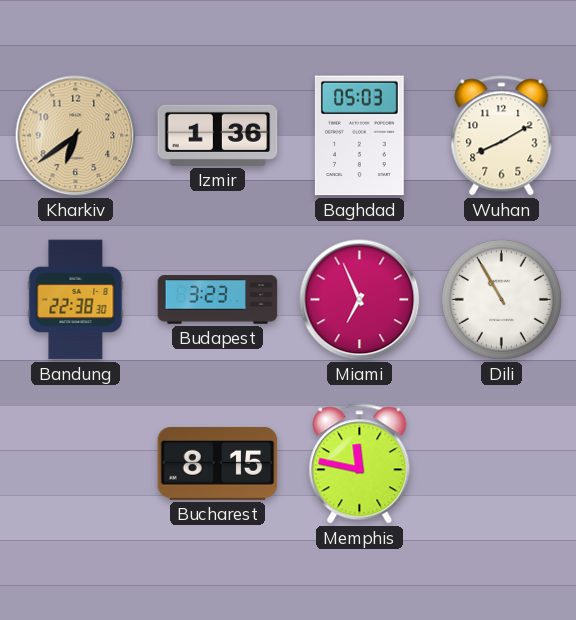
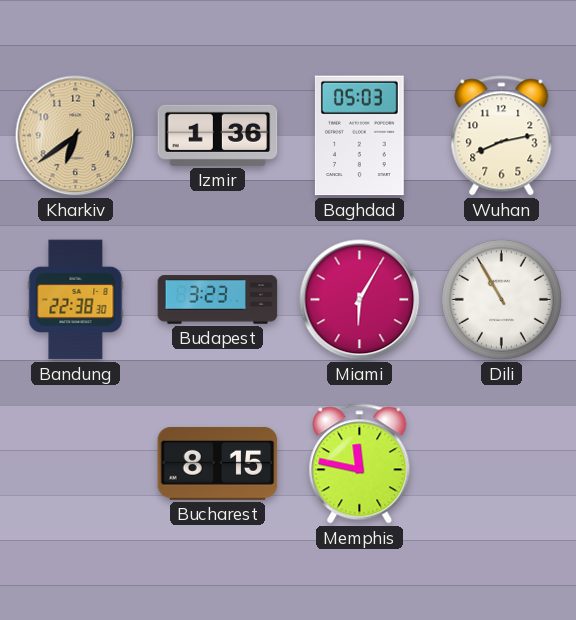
Wuhan: 8:10 -> 8:13
Miami: 6:56 -> 6:05
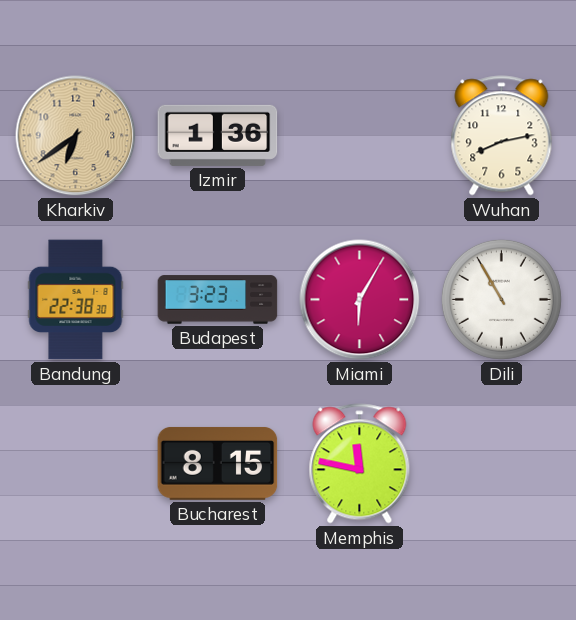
Baghdad: 05:03 -> none
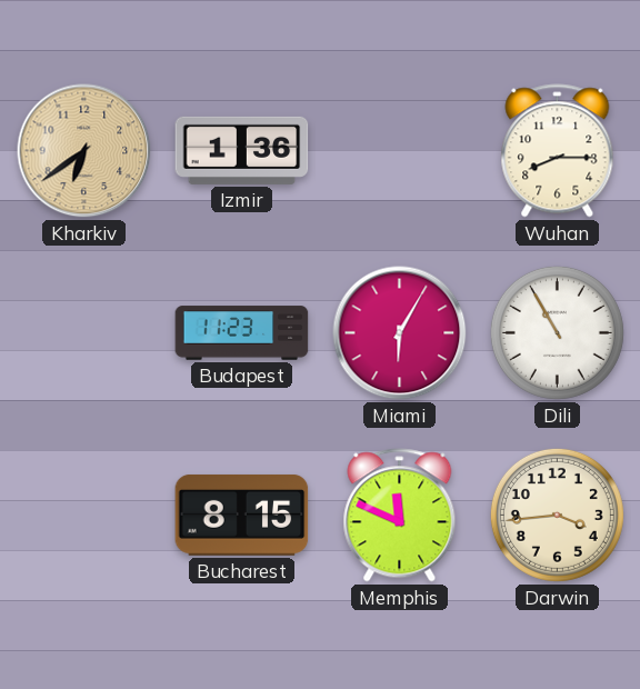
Wuhan: 8:13 -> 8:15
Bandung: 22:38 -> none
Budapest: 3:23 -> 11:23
Memphis: 11:47 -> 11:49
Darwin: none -> 3:44
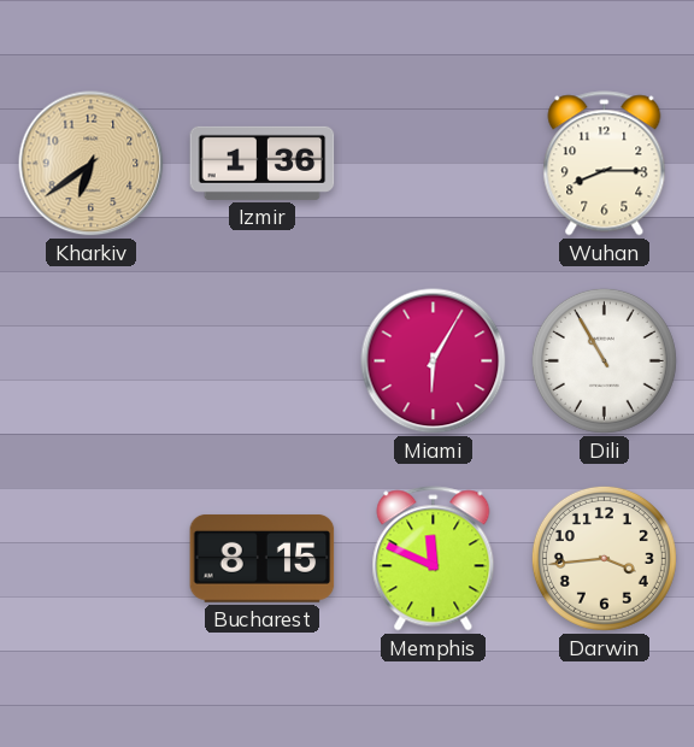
Budapest: 11:23 -> none
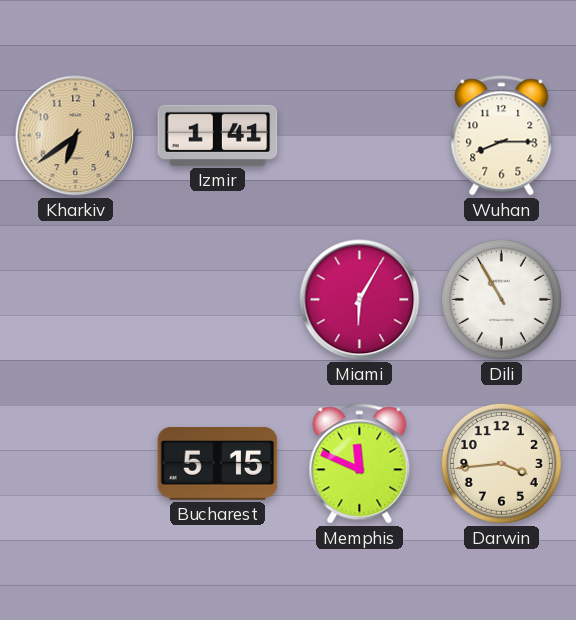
Izmir: 1:36 -> 1:41
Bucharest: 8:15 -> 5:15
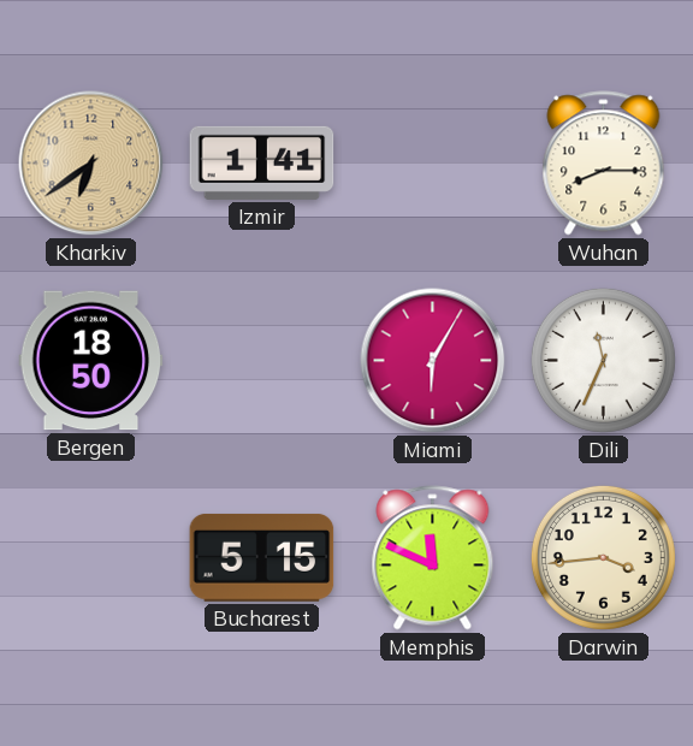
Bergen: none -> 18:50
Dili: 10:55 -> 11:34
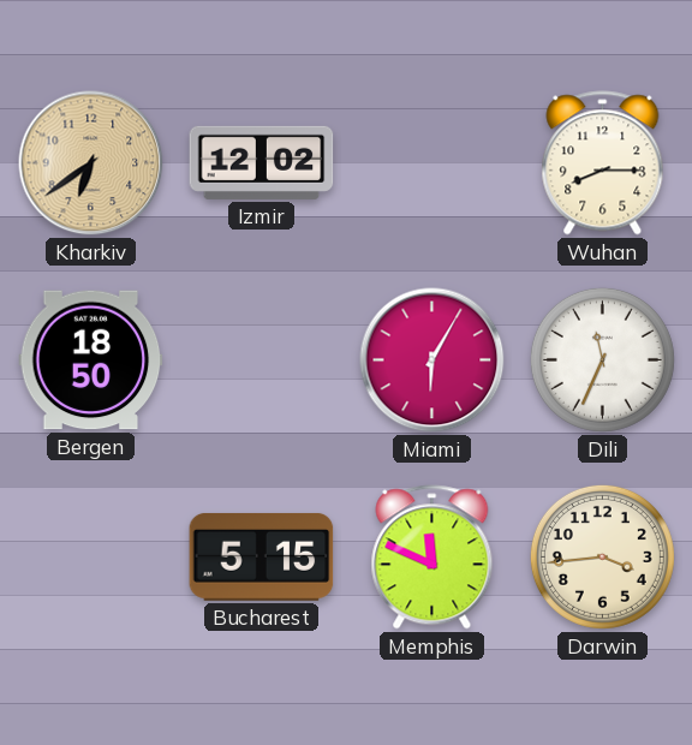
Izmir: 1:41 -> 12:02
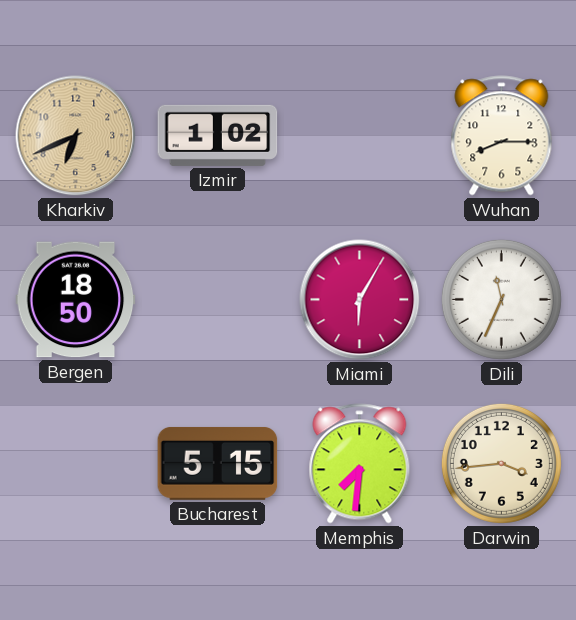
Kharkiv: 6:39 -> 6:41
Izmir: 12:02 -> 1:02
Memphis: 11:49 -> 7:31
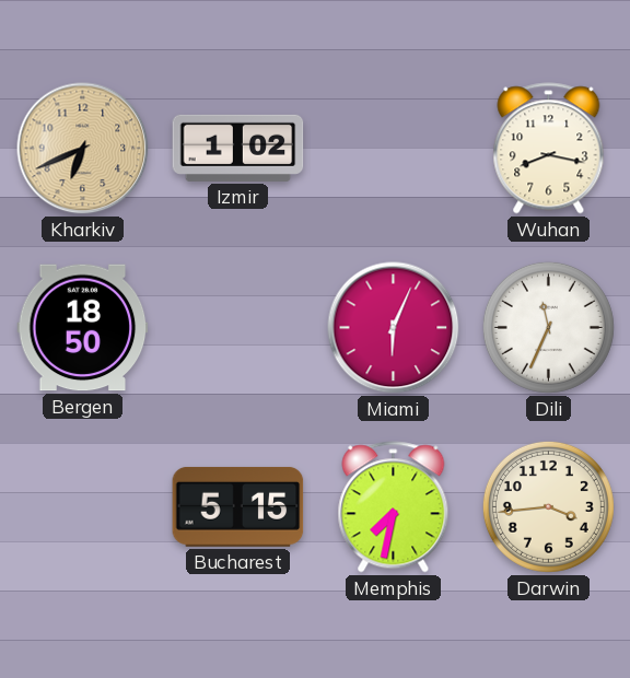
Wuhan: 8:15 -> 8:17
Miami: 6:05 -> 6:04
Memphis: 7:31 -> 7:32
